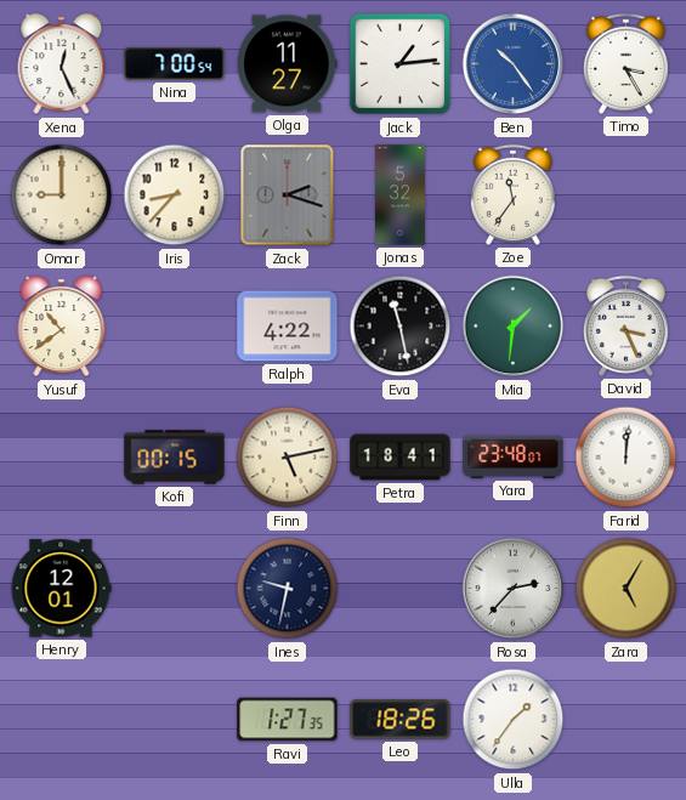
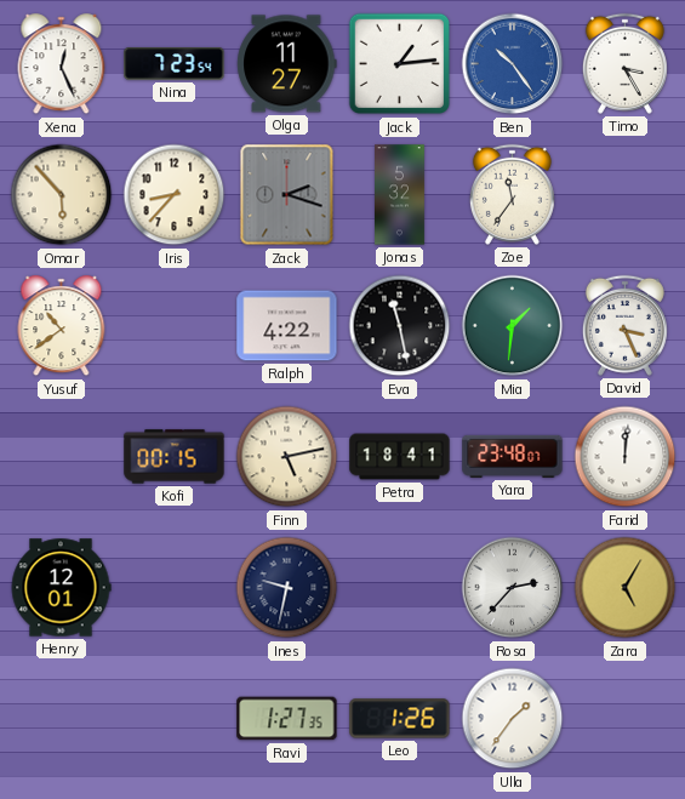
Nina: 7:00 -> 7:23
Omar: 9:00 -> 5:53
Leo: 18:26 -> 1:26
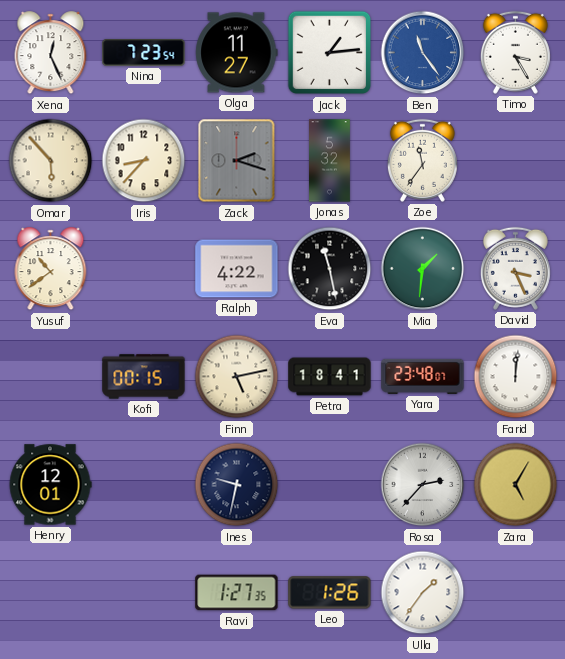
Ben: 10:24 -> 11:24
